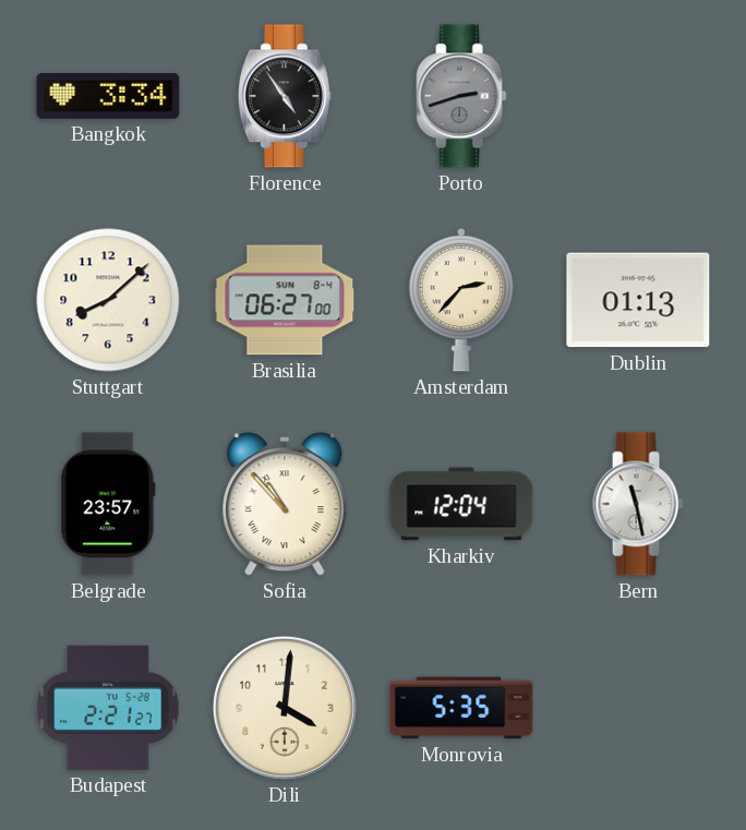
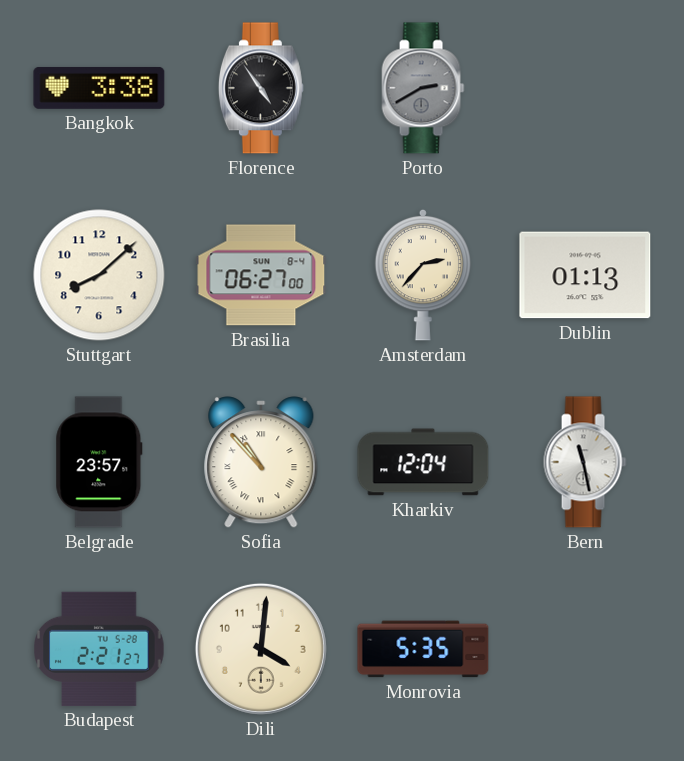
Bangkok: 3:34 -> 3:38
Porto: 2:42 -> 2:40
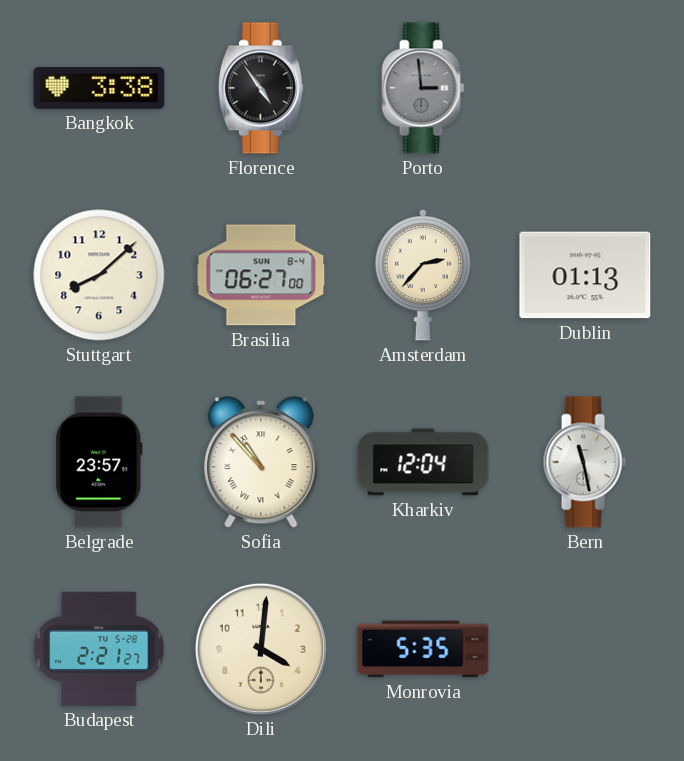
Porto: 2:40 -> 2:59
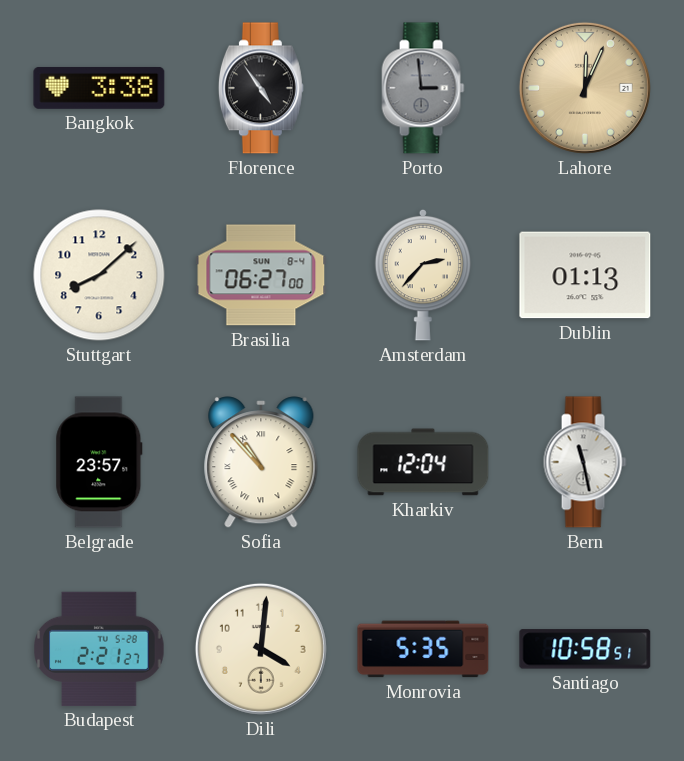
Lahore: none -> 12:04
Santiago: none -> 10:58
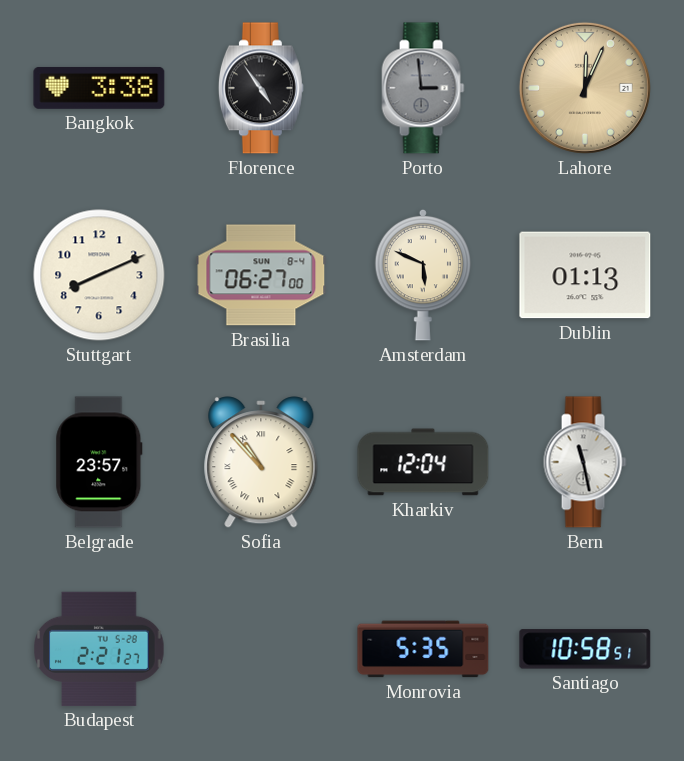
Stuttgart: 8:08 -> 8:11
Amsterdam: 2:37 -> 5:49
Dili: 4:01 -> none
